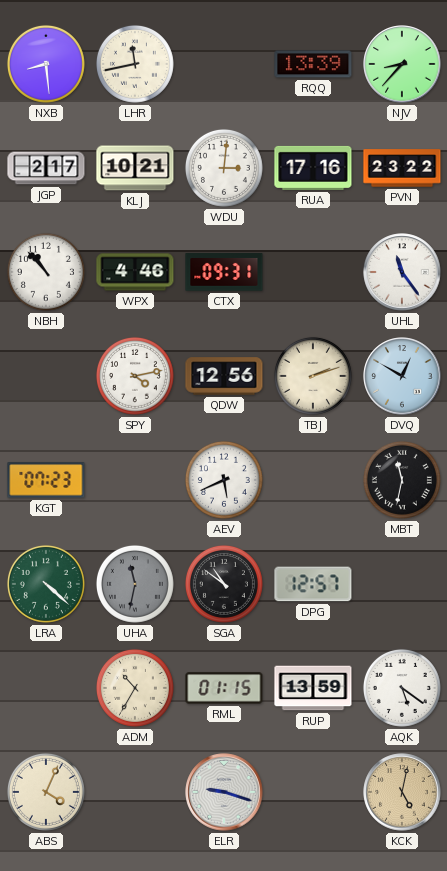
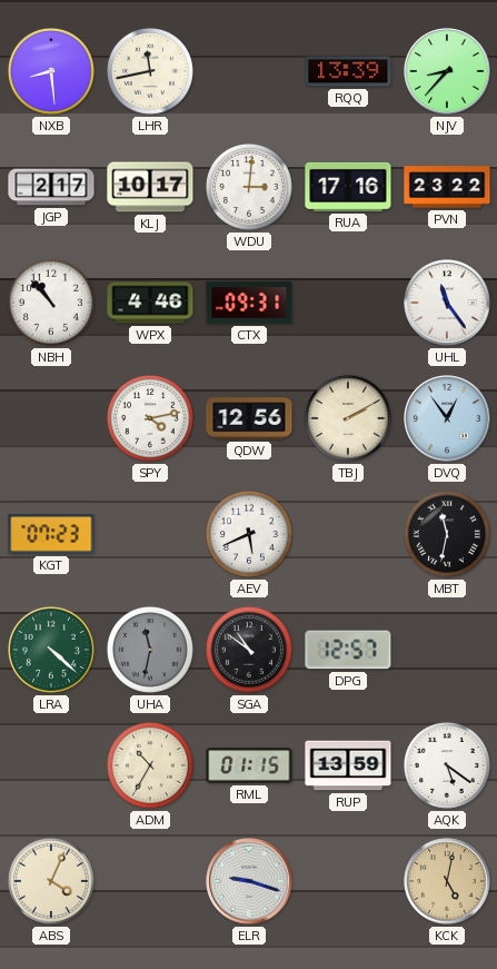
KLJ: 10:21 -> 10:17
TBJ: 2:12 -> 2:10
DVQ: 12:50 -> 12:54
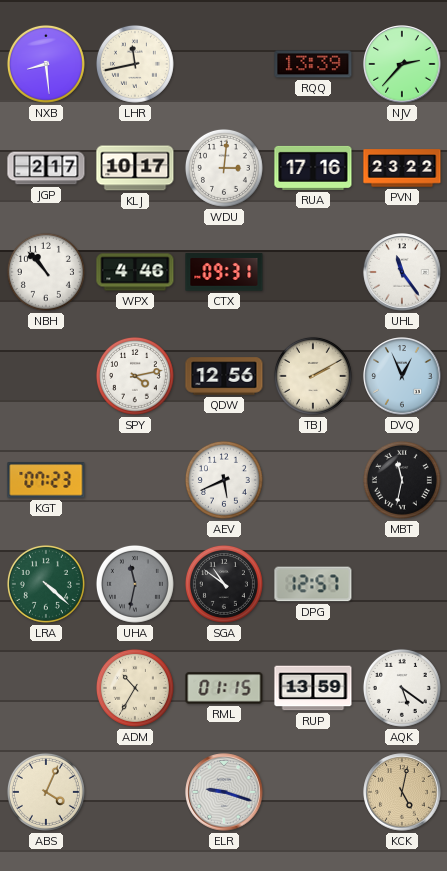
NJV: 8:37 -> 2:37
DVQ: 12:54 -> 12:56
